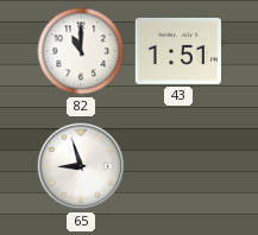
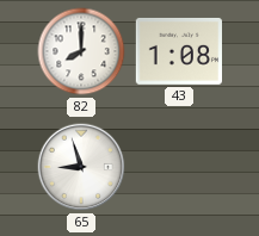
82: 11:00 -> 8:00
43: 1:51 -> 1:08
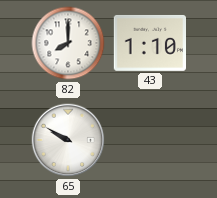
43: 1:08 -> 1:10
65: 8:57 -> 9:50
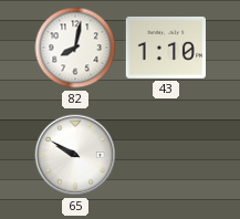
82: 8:00 -> 8:02
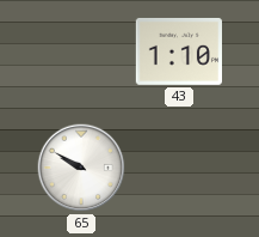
82: 8:02 -> none
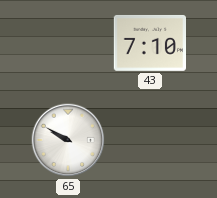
43: 1:10 -> 7:10
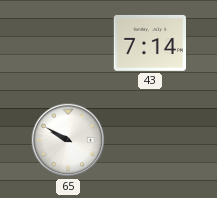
43: 7:10 -> 7:14
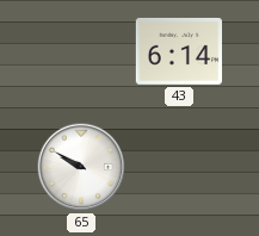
43: 7:14 -> 6:14
